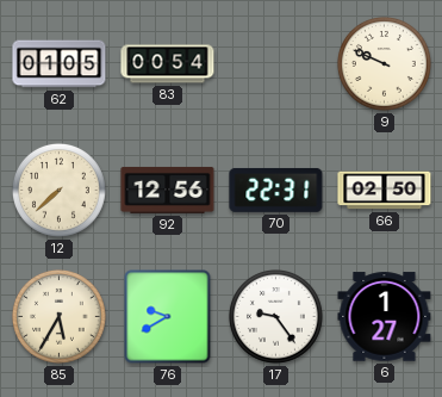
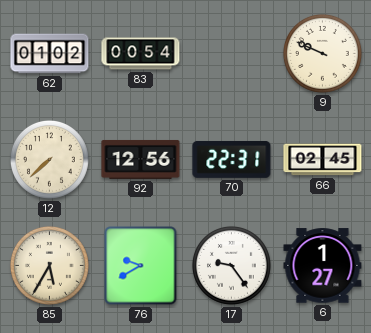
62: 01:05 -> 01:02
66: 02:50 -> 02:45
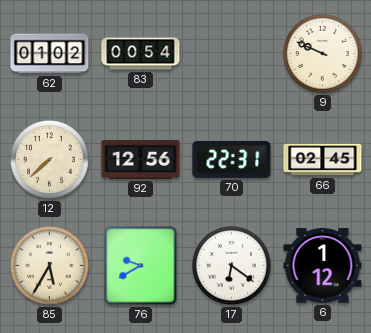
17: 9:24 -> 6:21
6: 1:27 -> 1:12
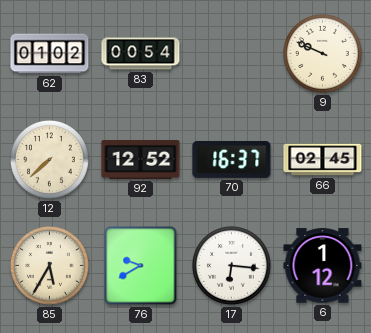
92: 12:56 -> 12:52
70: 22:31 -> 16:37
17: 6:21 -> 6:16
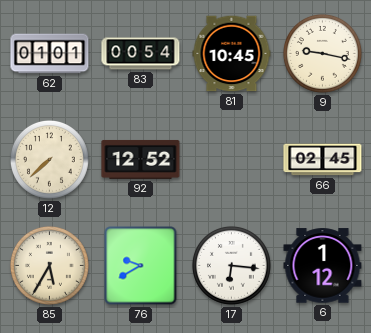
62: 01:02 -> 01:01
81: none -> 10:45
9: 9:49 -> 9:17
70: 16:37 -> none
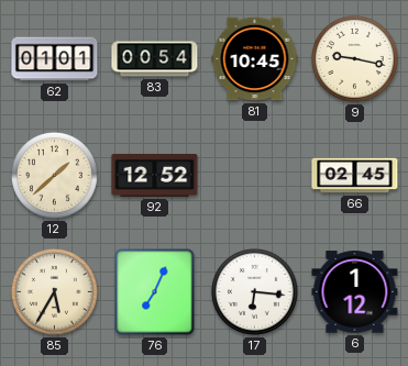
12: 7:38 -> 1:38
76: 9:40 -> 7:04
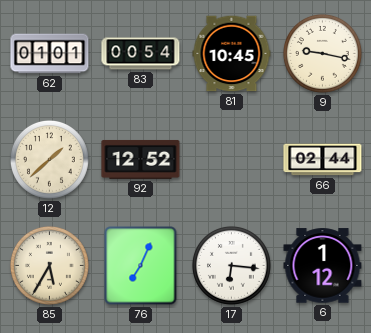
66: 02:45 -> 02:44
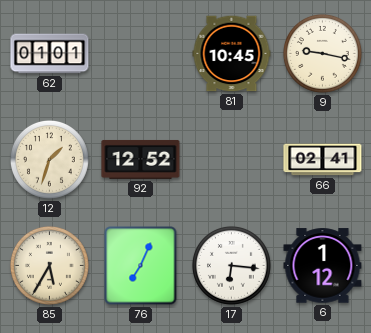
83: 00:54 -> none
12: 1:38 -> 1:33
66: 02:44 -> 02:41
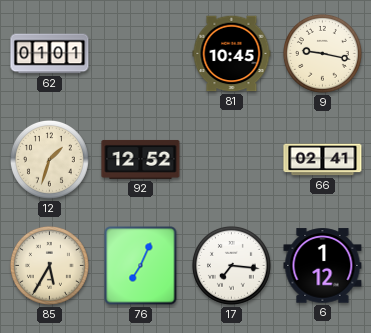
17: 6:16 -> 7:16
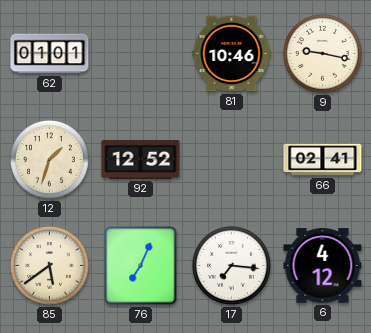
81: 10:45 -> 10:46
85: 5:35 -> 5:39
6: 1:12 -> 4:12
